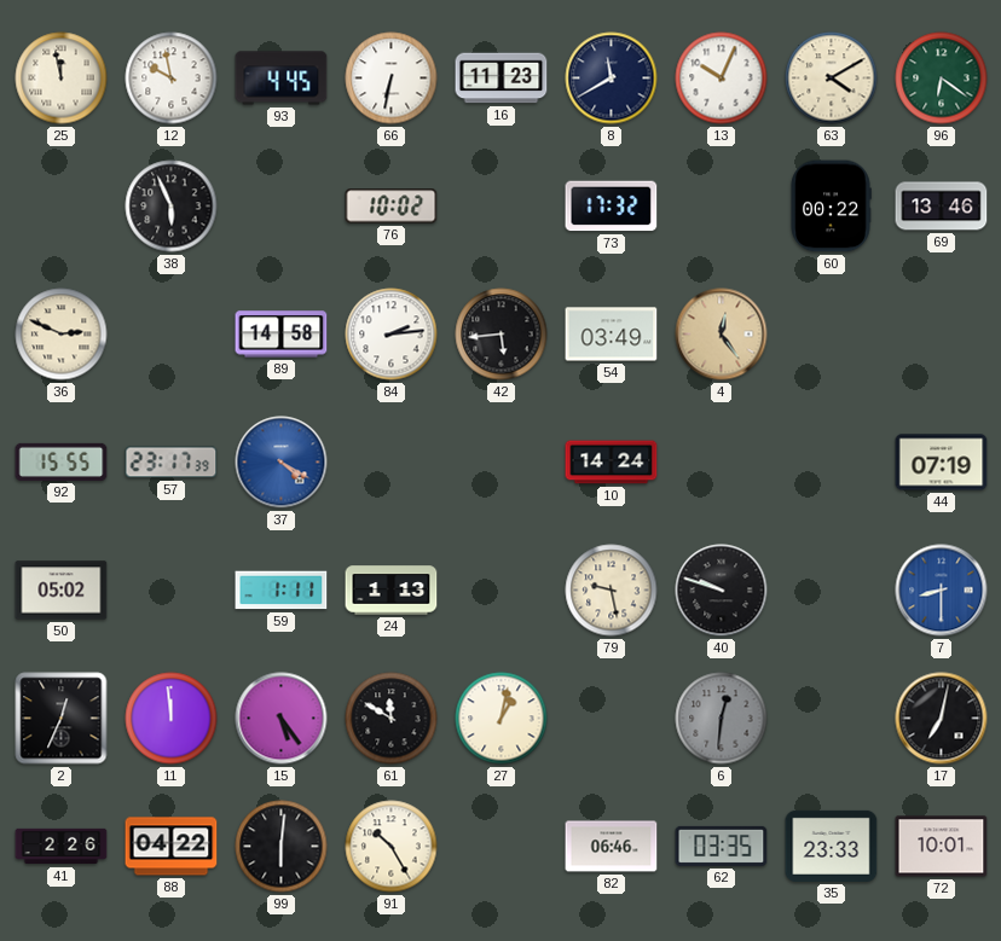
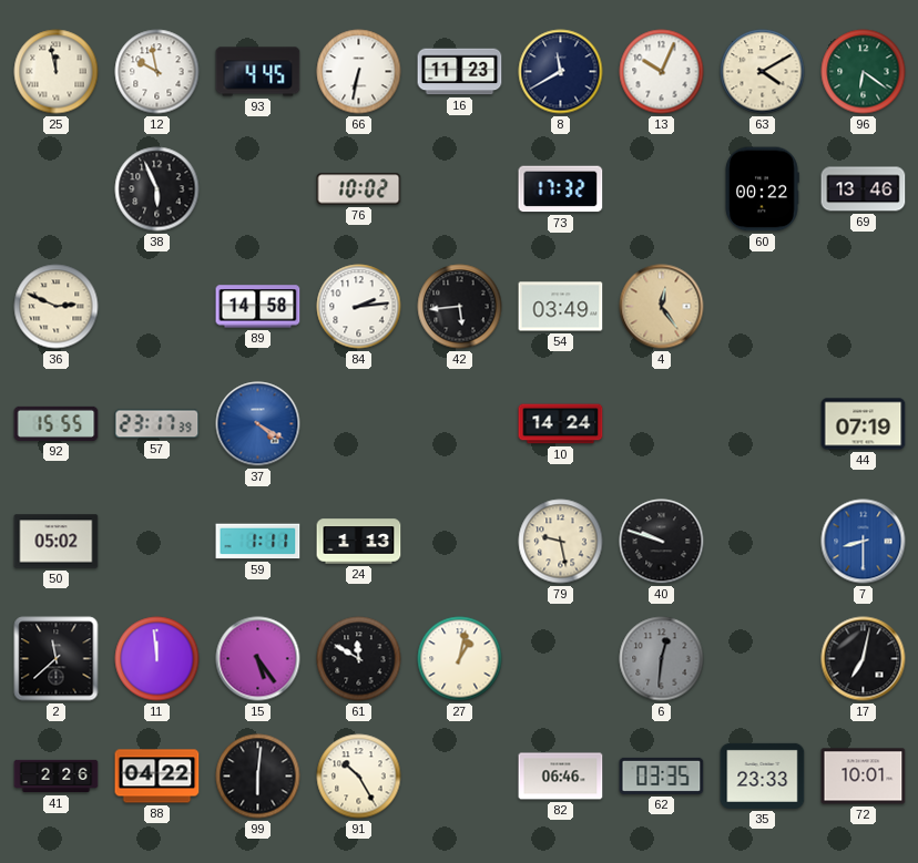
2: 12:34 -> 11:38
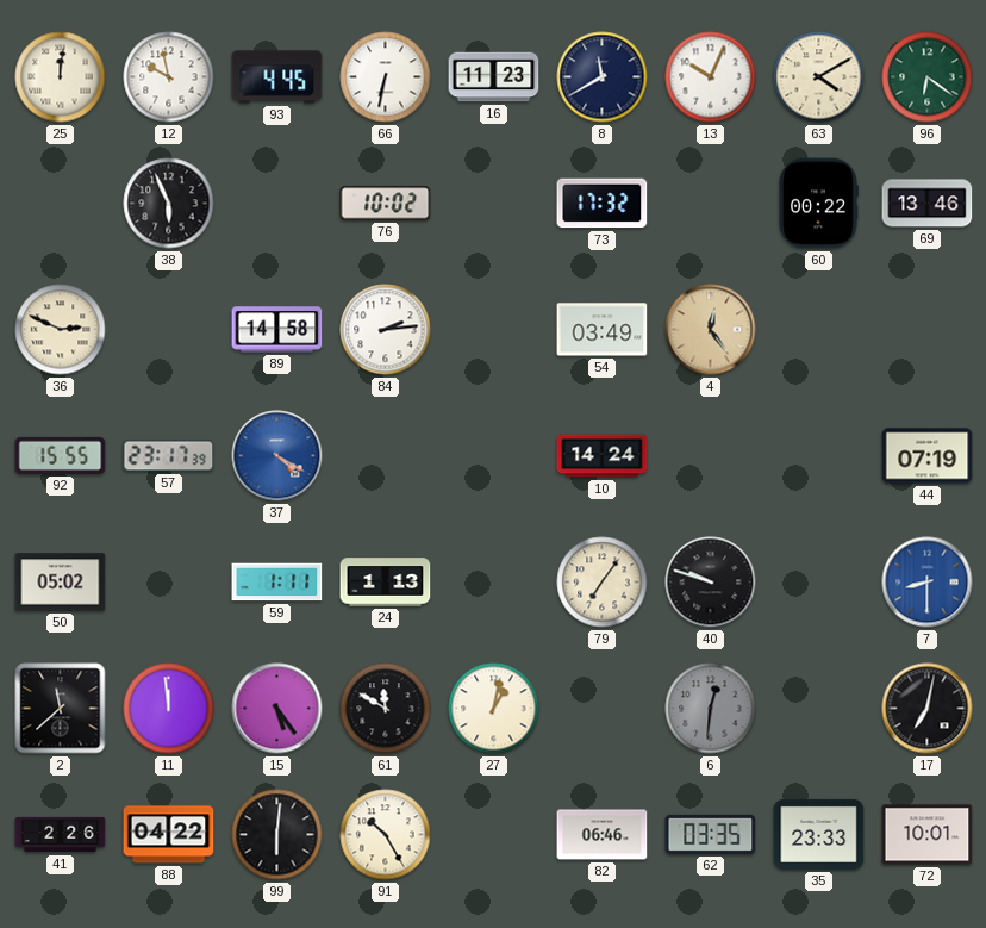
25: 11:58 -> 12:01
42: 5:44 -> none
79: 9:28 -> 7:06
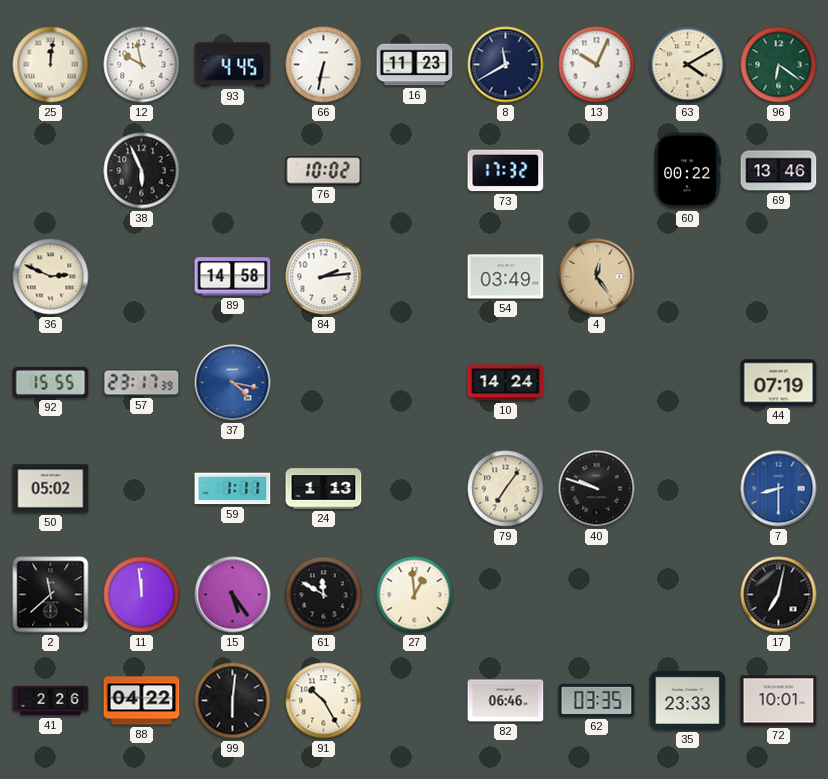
37: 4:20 -> 4:17
27: 1:02 -> 12:59
6: 12:31 -> none
